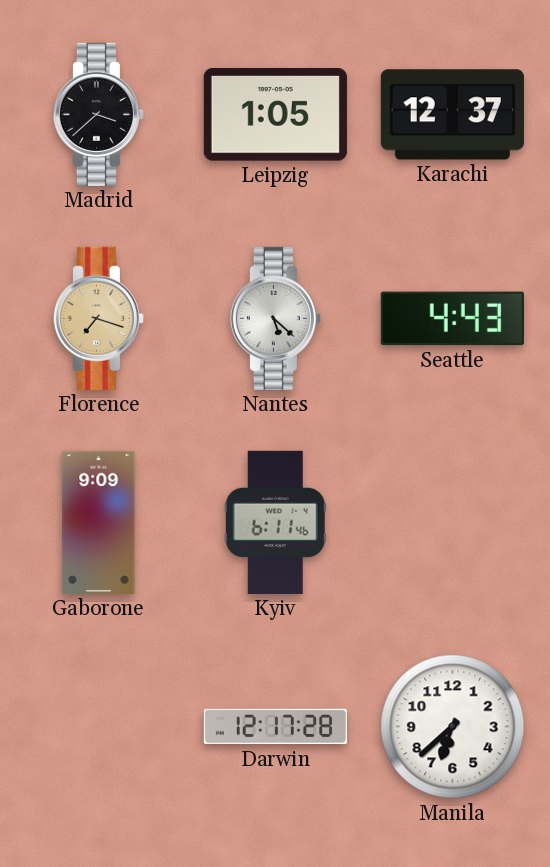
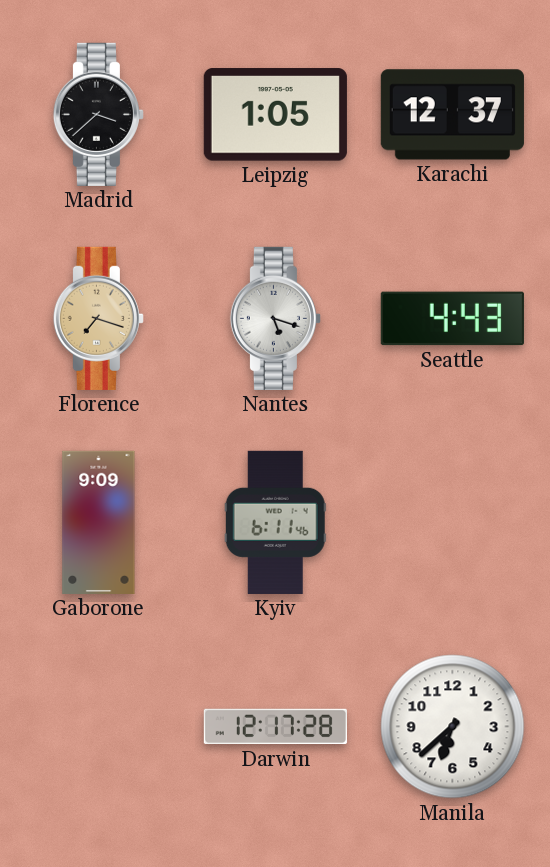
Nantes: 5:22 -> 5:18
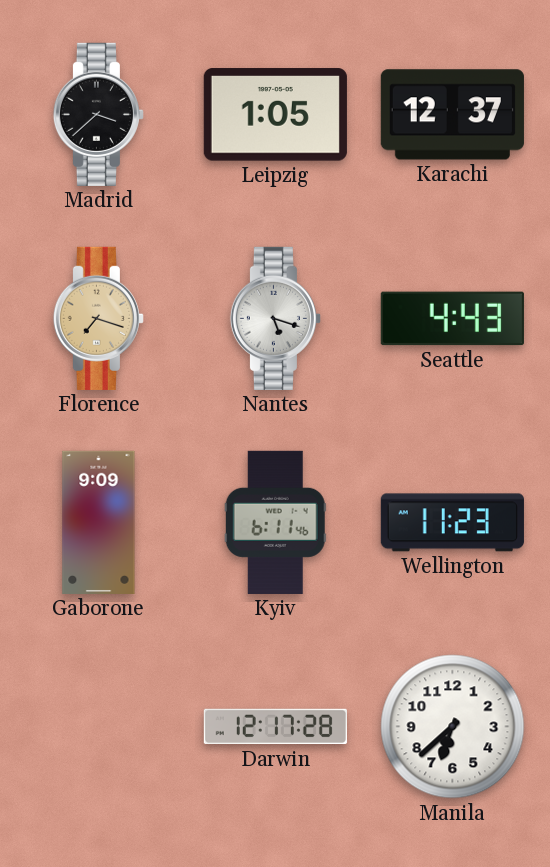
Wellington: none -> 11:23
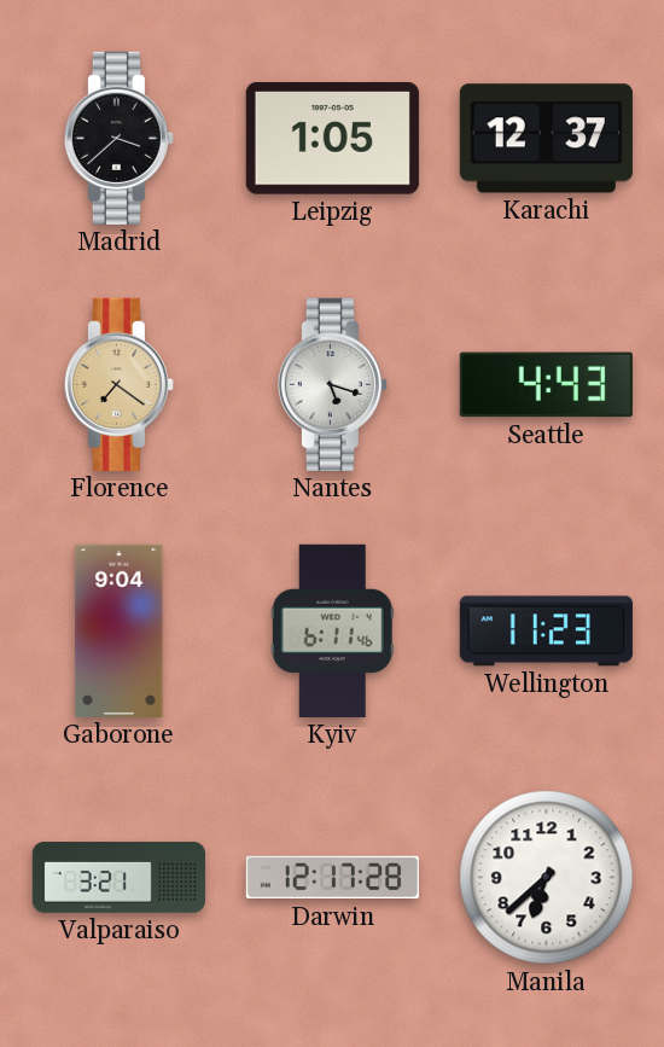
Florence: 7:18 -> 7:21
Gaborone: 9:09 -> 9:04
Valparaiso: none -> 3:21
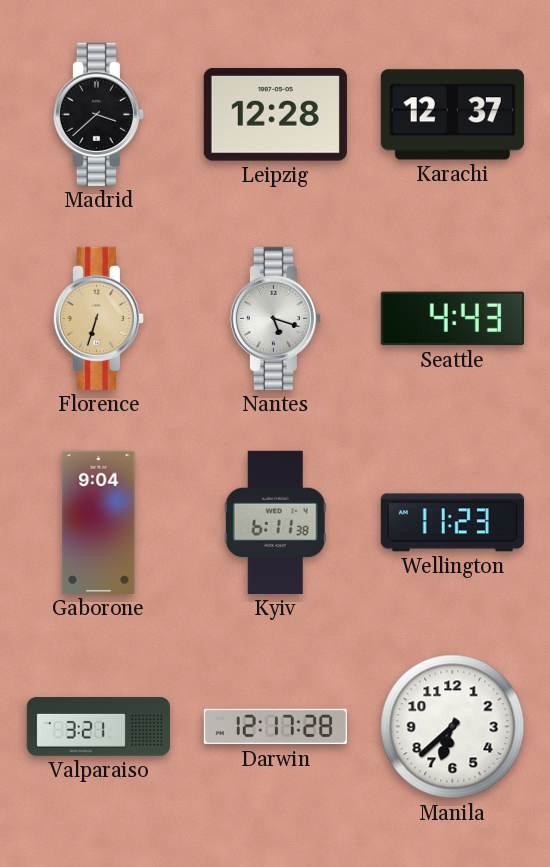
Leipzig: 1:05 -> 12:28
Florence: 7:21 -> 6:33
Kyiv: 6:11:46 -> 6:11:38
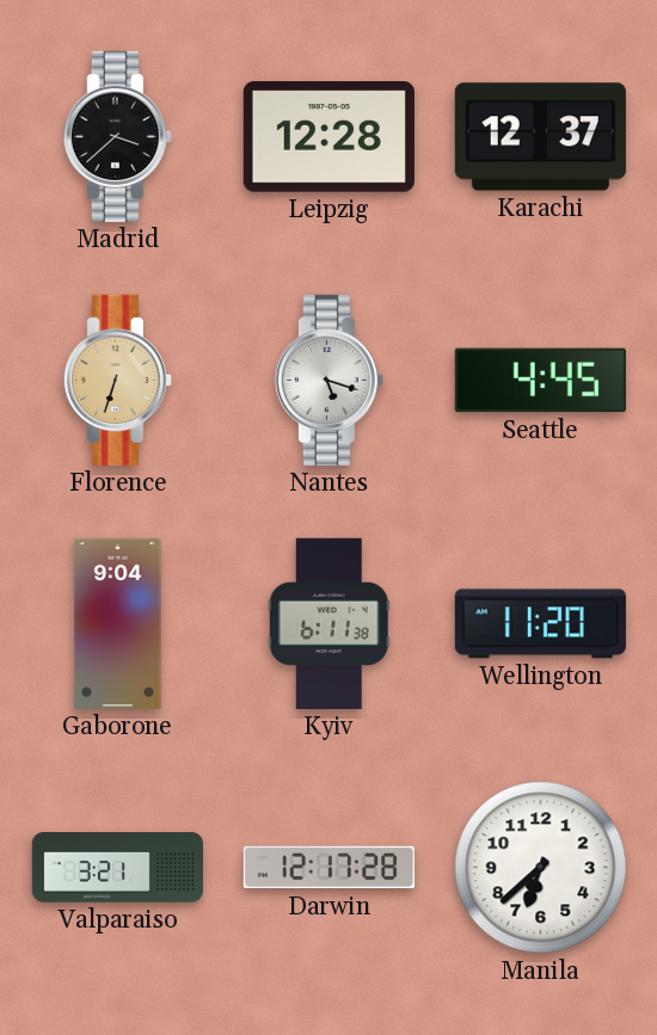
Seattle: 4:43 -> 4:45
Wellington: 11:23 -> 11:20
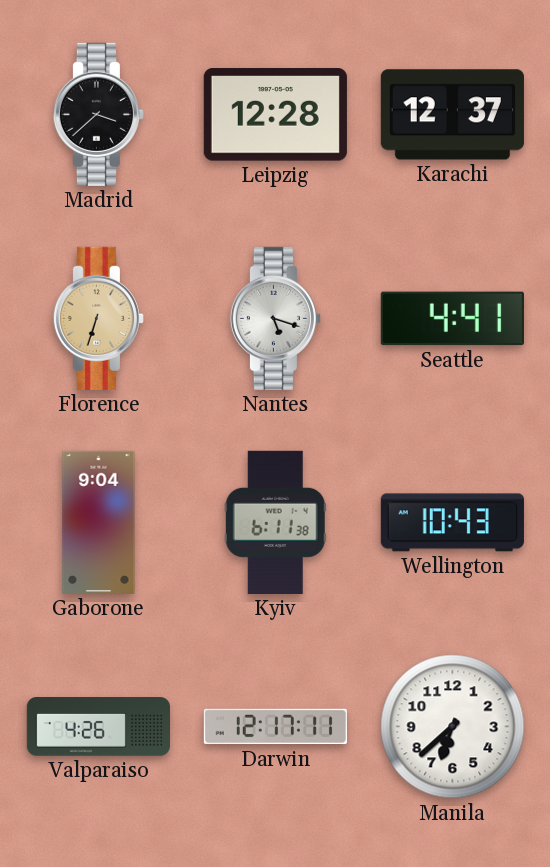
Seattle: 4:45 -> 4:41
Wellington: 11:20 -> 10:43
Valparaiso: 3:21 -> 4:26
Darwin: 12:17:28 -> 12:17:11
